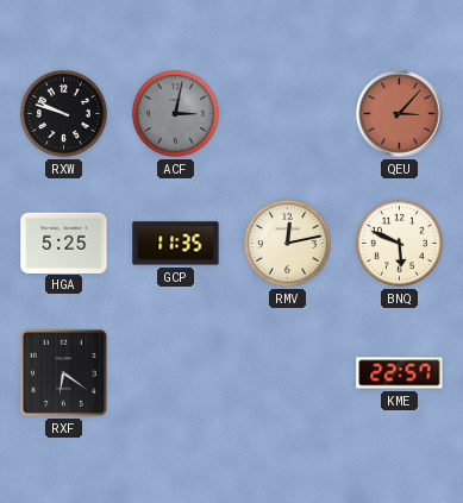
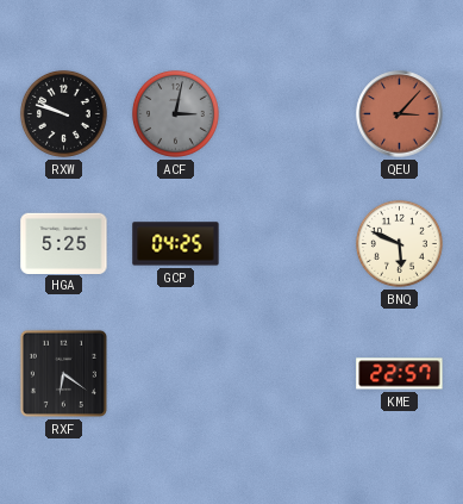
GCP: 11:35 -> 04:25
RMV: 12:13 -> none
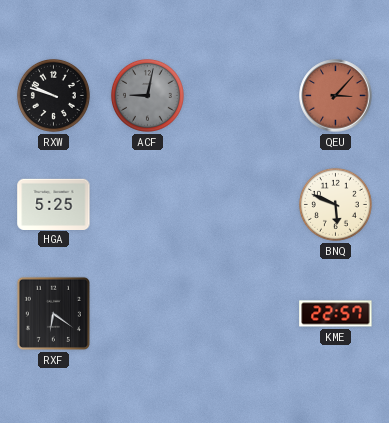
ACF: 3:02 -> 9:02
GCP: 04:25 -> none
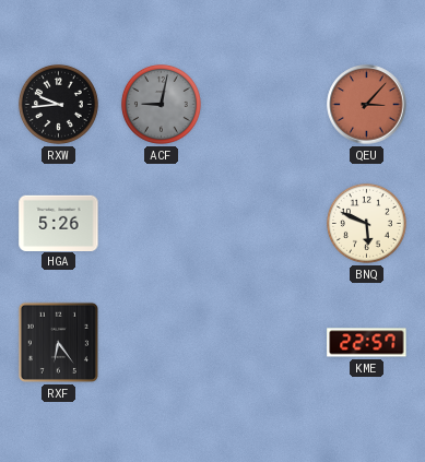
RXW: 9:48 -> 9:44
HGA: 5:25 -> 5:26
RXF: 6:21 -> 6:24
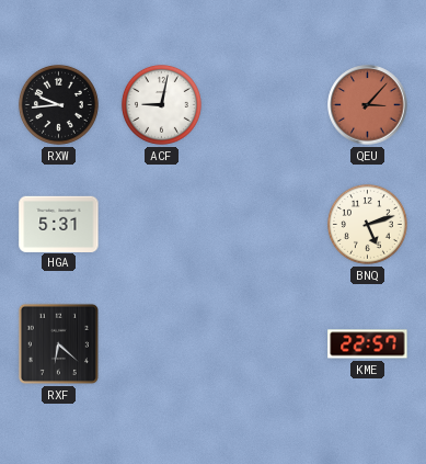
ACF dial: grey -> white
HGA: 5:26 -> 5:31
BNQ: 5:49 -> 5:12
RXF: 6:24 -> 6:22
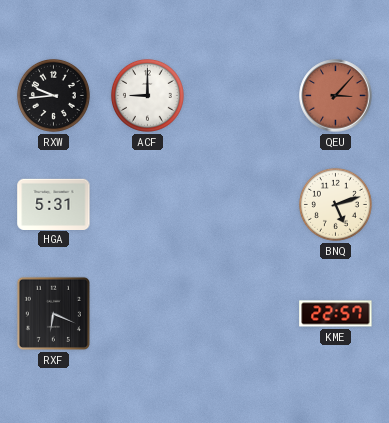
ACF: 9:02 -> 9:00
RXF: 6:22 -> 6:19
